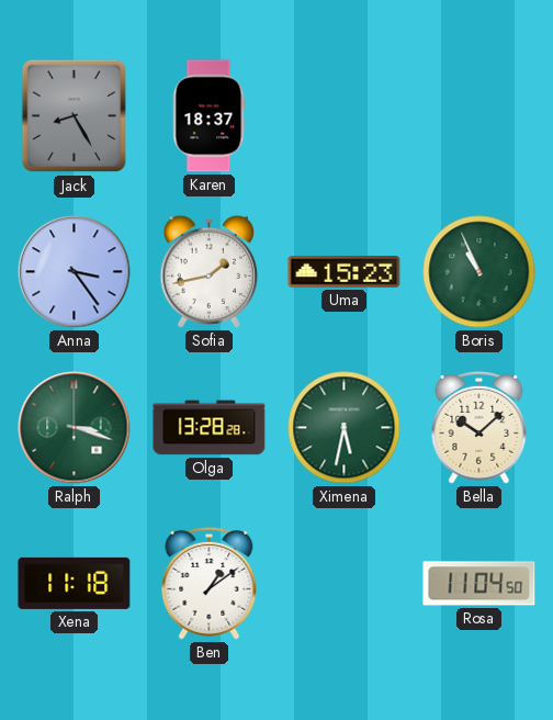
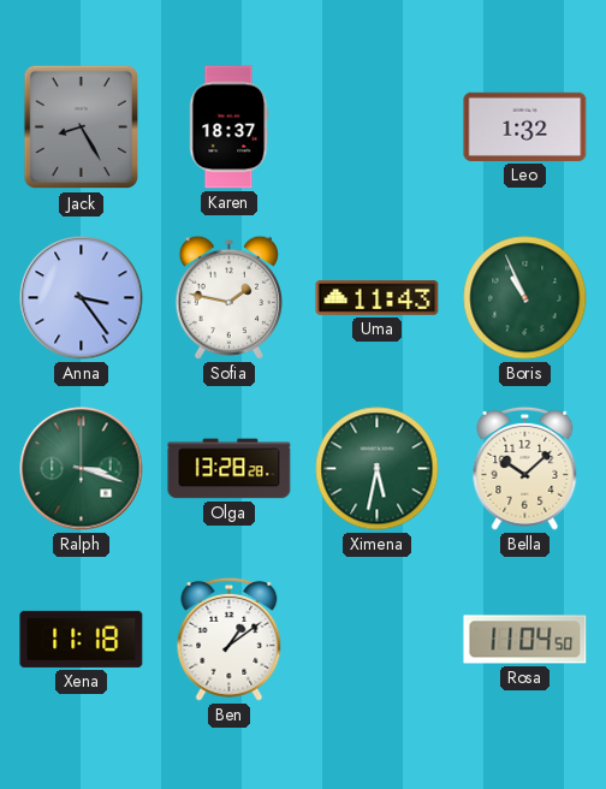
Leo: none -> 1:32
Sofia: 1:43 -> 1:47
Uma: 15:23 -> 11:43
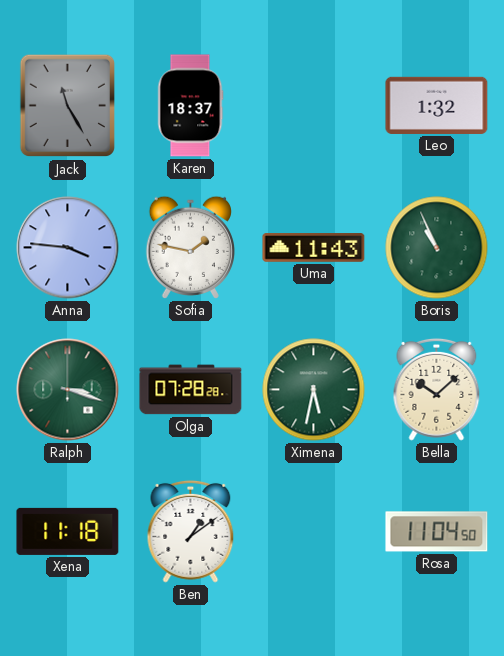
Jack: 8:25 -> 11:25
Anna: 3:24 -> 3:46
Olga: 13:28 -> 07:28
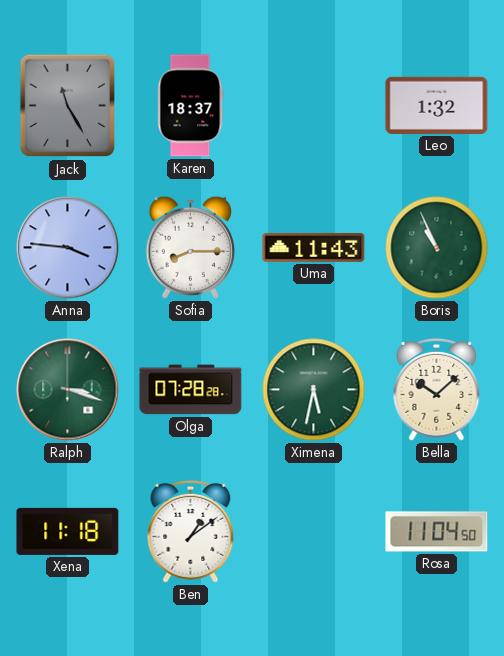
Sofia: 1:47 -> 8:15
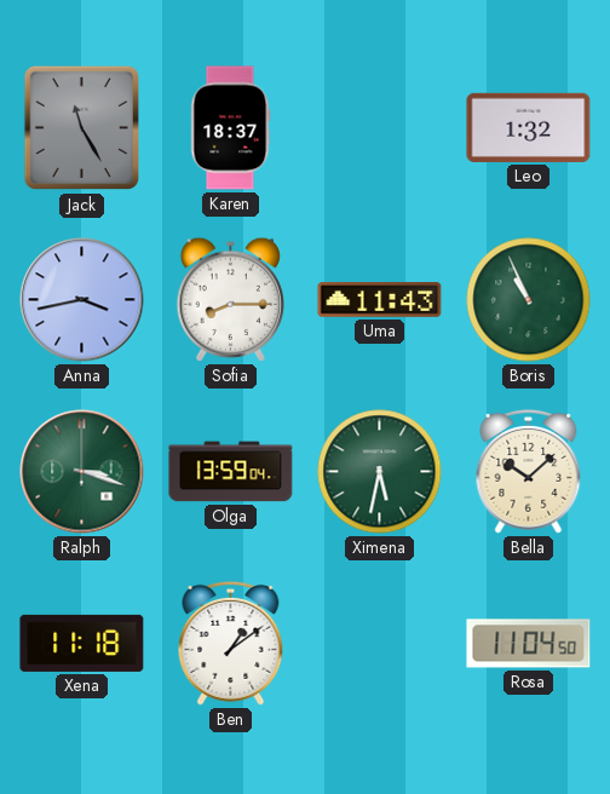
Anna: 3:46 -> 3:43
Olga: 07:28 -> 13:59
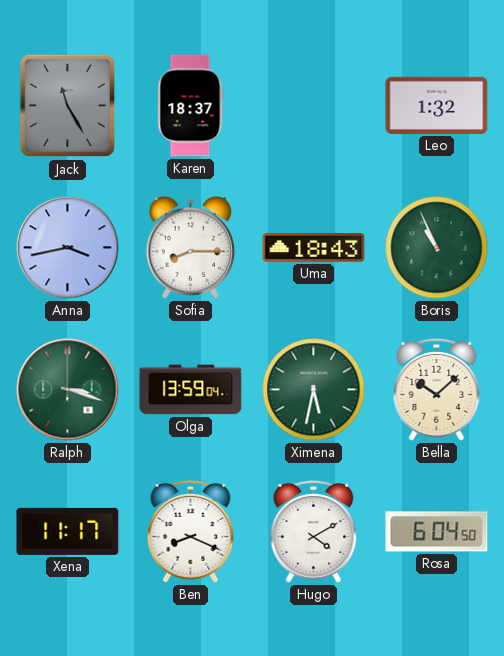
Uma: 11:43 -> 18:43
Xena: 11:18 -> 11:17
Ben: 1:09 -> 8:19
Hugo: none -> 4:10
Rosa: 11:04 -> 6:04
